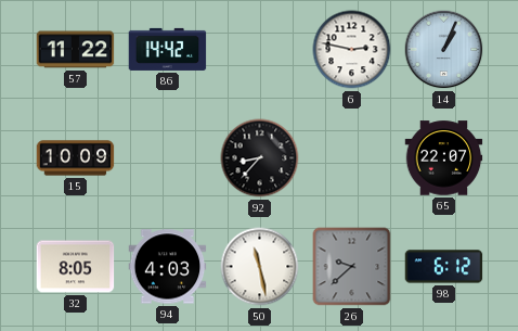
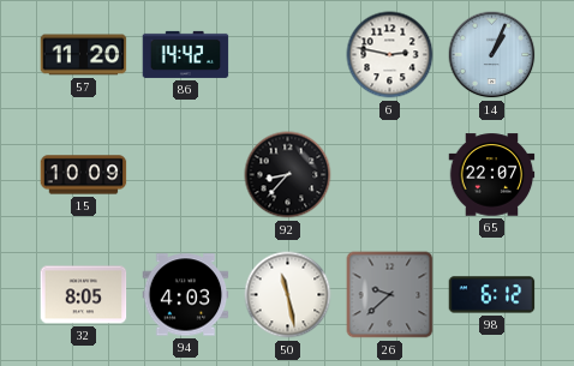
57: 11:22 -> 11:20
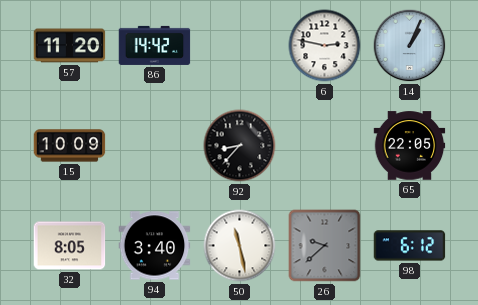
65: 22:07 -> 22:05
94: 4:03 -> 3:40
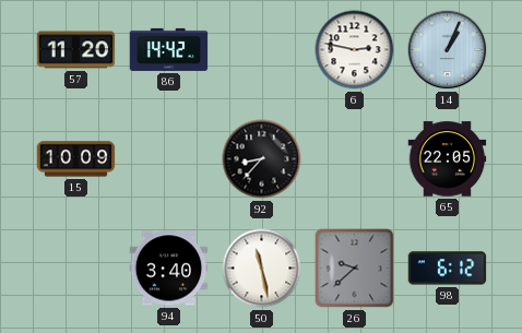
32: 8:05 -> none
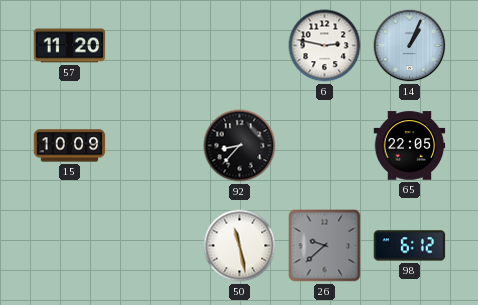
86: 14:42 -> none
94: 3:40 -> none
